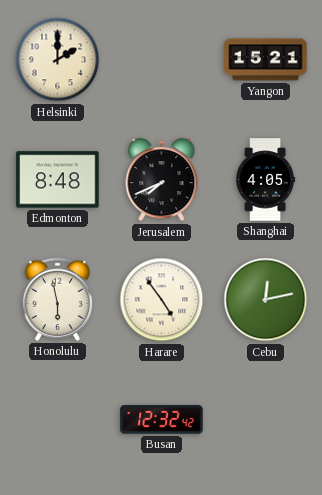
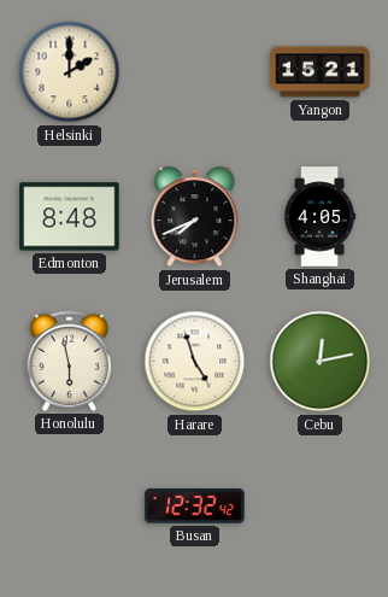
Harare: 4:54 -> 4:57
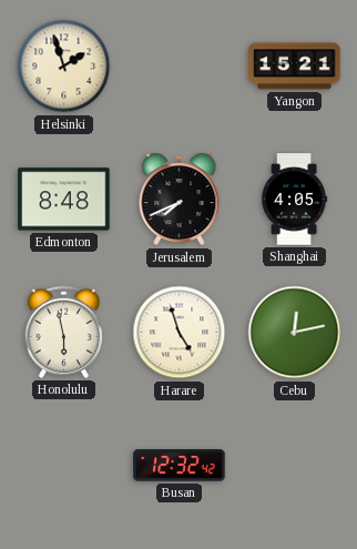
Helsinki: 2:00 -> 1:57
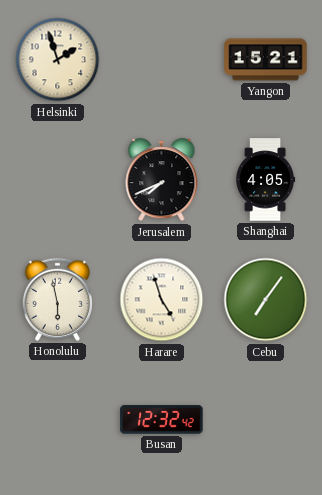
Edmonton: 8:48 -> none
Cebu: 12:13 -> 7:06
